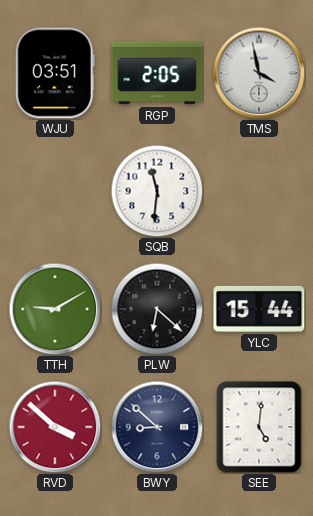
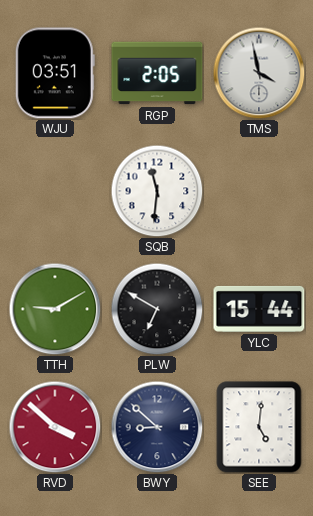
PLW: 6:22 -> 6:50
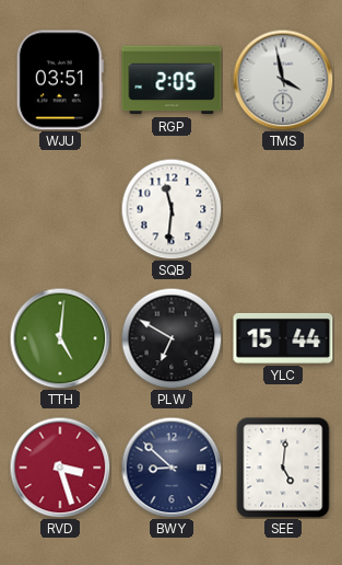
TTH: 9:10 -> 5:01
RVD: 3:52 -> 3:27
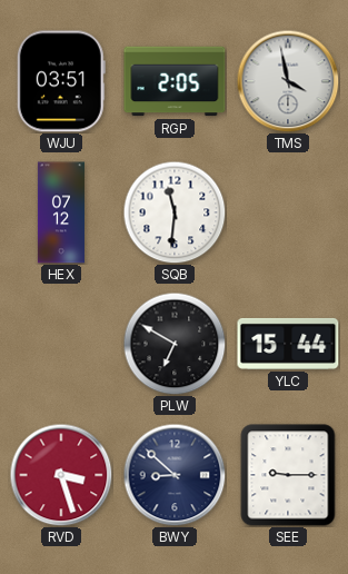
HEX: none -> 07:12
TTH: 5:01 -> none
SEE: 5:01 -> 9:15
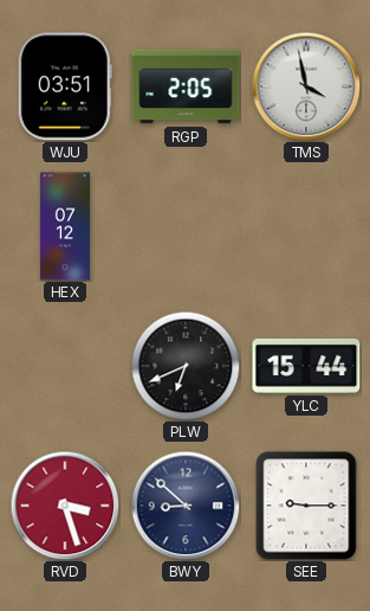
SQB: 11:31 -> none
PLW: 6:50 -> 6:41
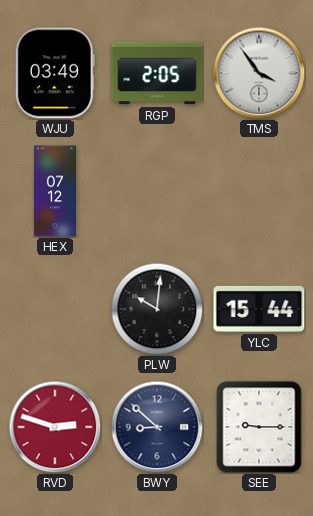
WJU: 03:51 -> 03:49
TMS: 3:58 -> 3:54
PLW: 6:41 -> 10:01
RVD: 3:27 -> 2:48
